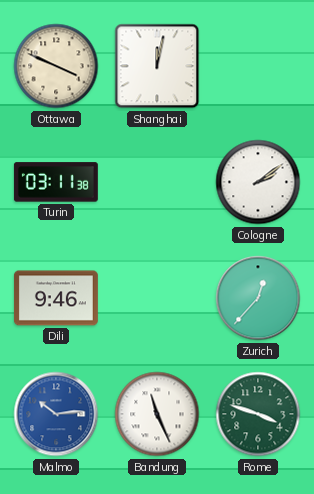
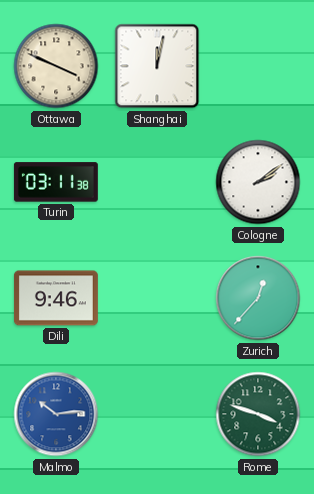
Bandung: 11:26 -> none
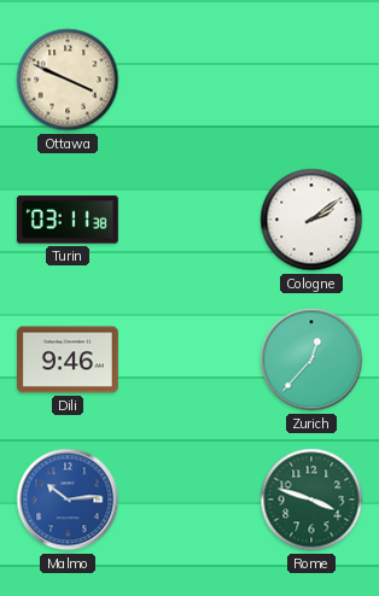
Shanghai: 12:02 -> none
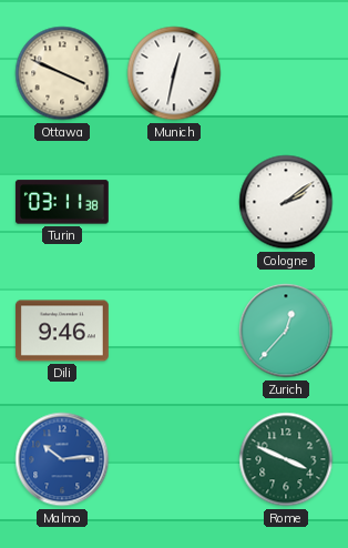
Munich: none -> 12:32
Rome: 3:48 -> 3:49
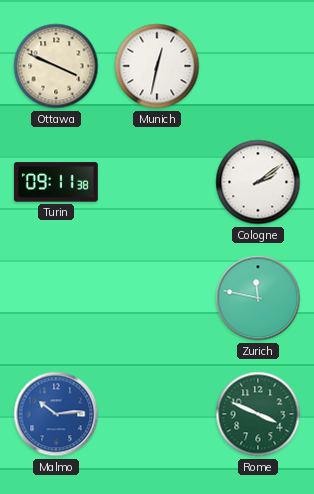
Turin: 03:11 -> 09:11
Dili: 9:46 -> none
Zurich: 12:37 -> 11:47
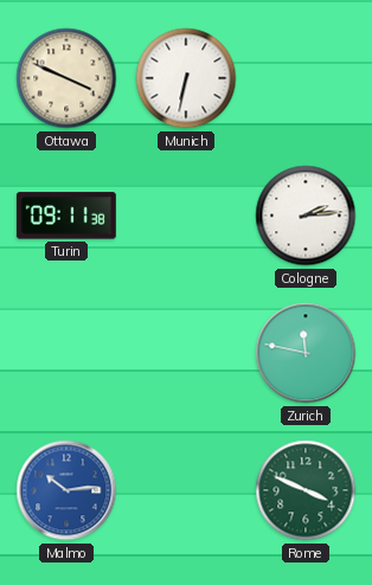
Munich: 12:32 -> 6:32
Cologne: 2:09 -> 2:14
